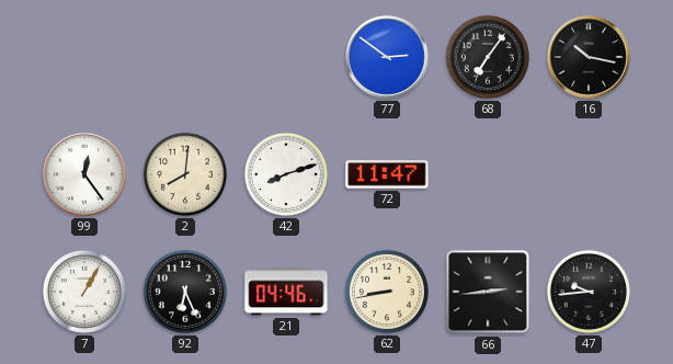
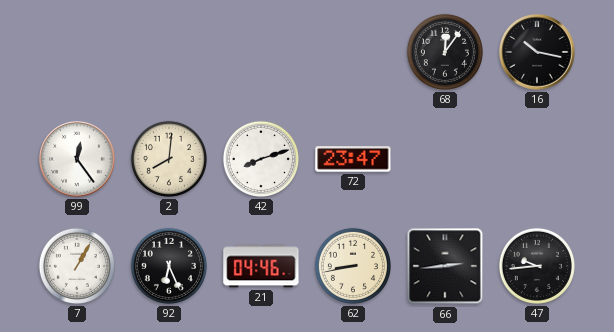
77: 2:51 -> none
68: 7:06 -> 12:06
72: 11:47 -> 23:47
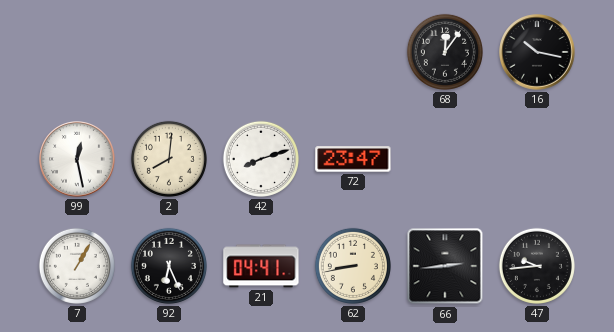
99: 12:24 -> 12:28
21: 04:46 -> 04:41
